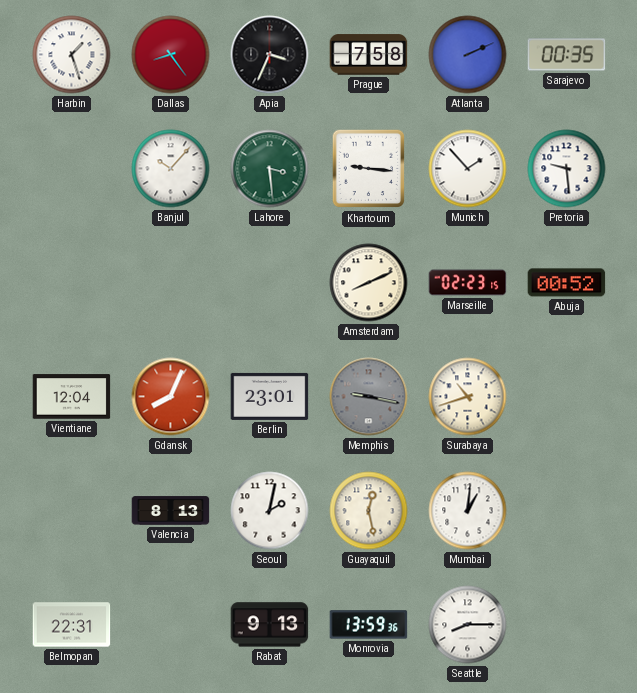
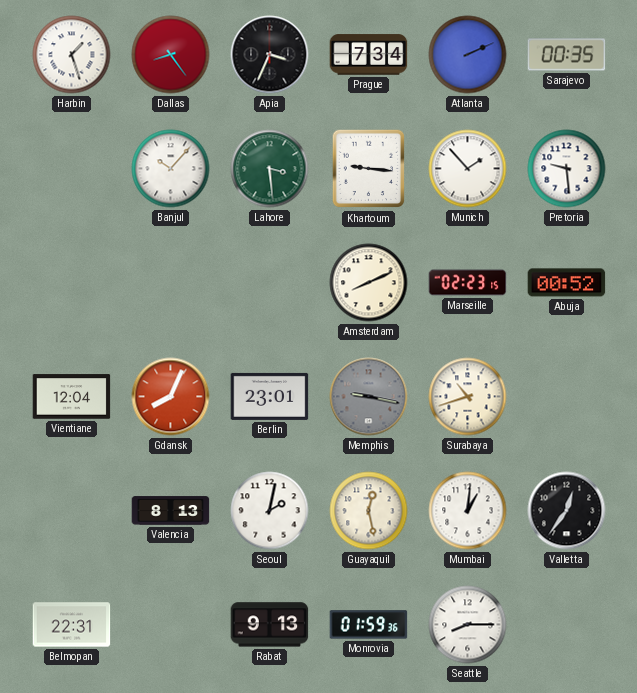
Prague: 7:58 -> 7:34
Valletta: none -> 12:36
Monrovia: 13:59 -> 01:59
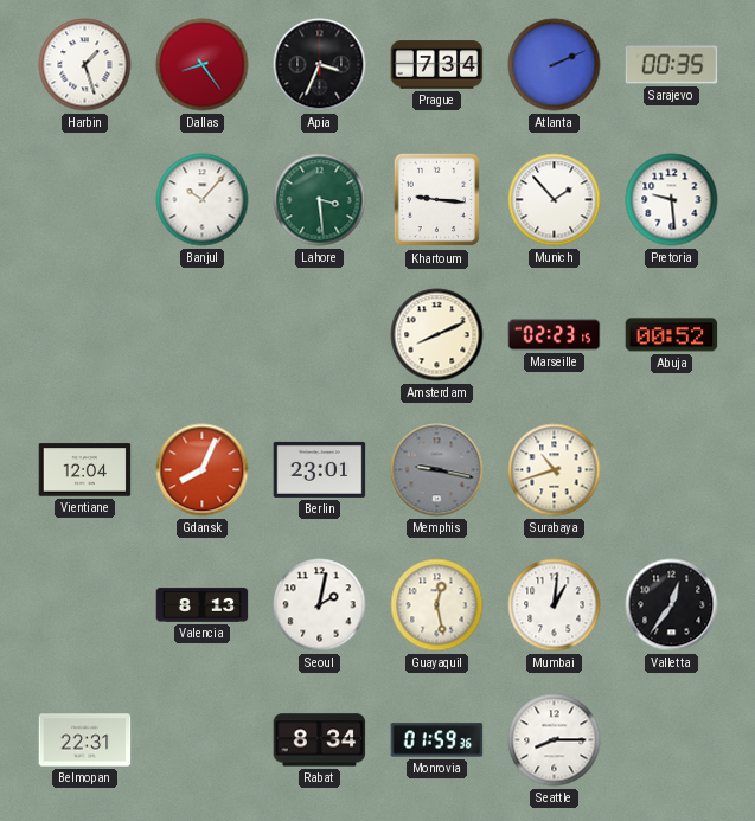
Rabat: 9:13 -> 8:34
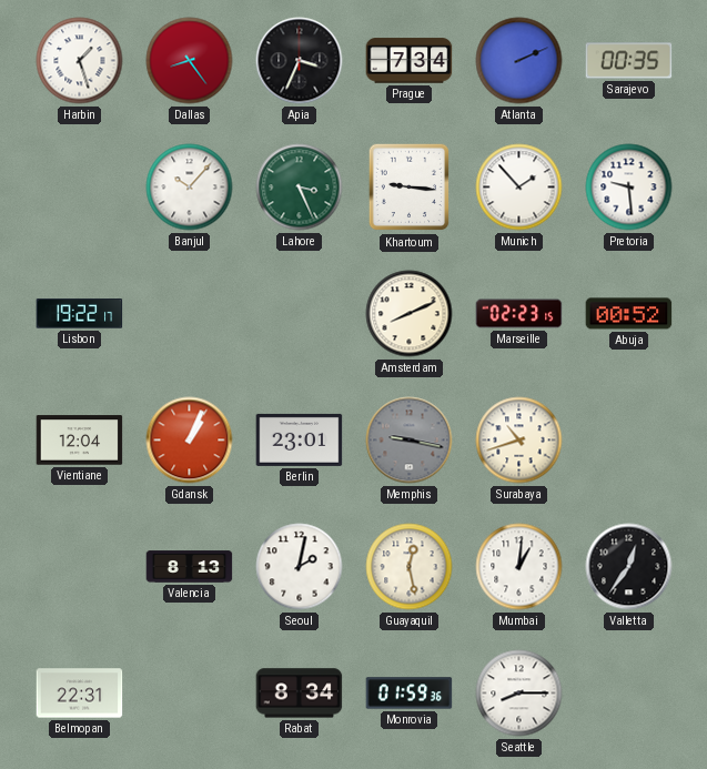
Lahore: 3:29 -> 3:26
Lisbon: none -> 19:22
Gdansk: 8:04 -> 1:04
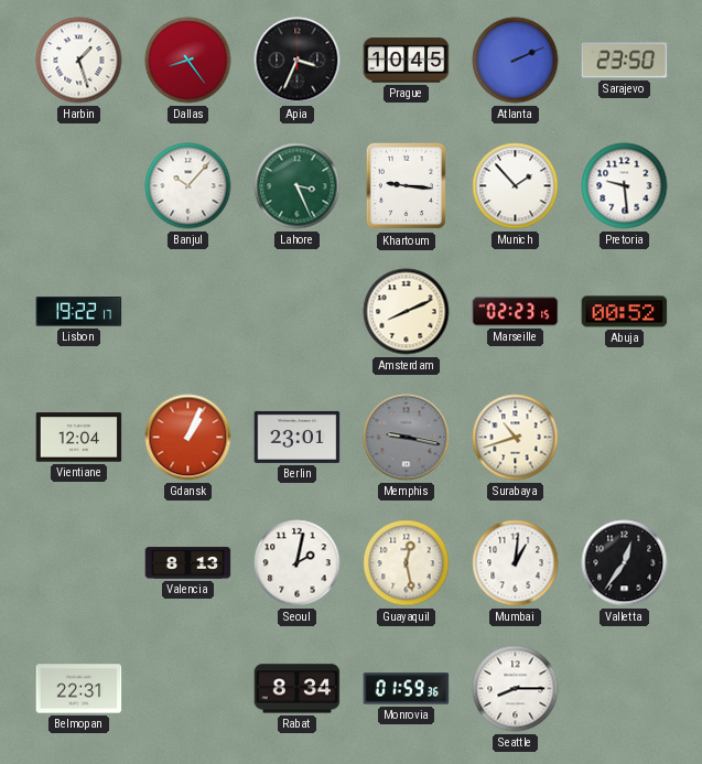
Prague: 7:34 -> 10:45
Sarajevo: 00:35 -> 23:50
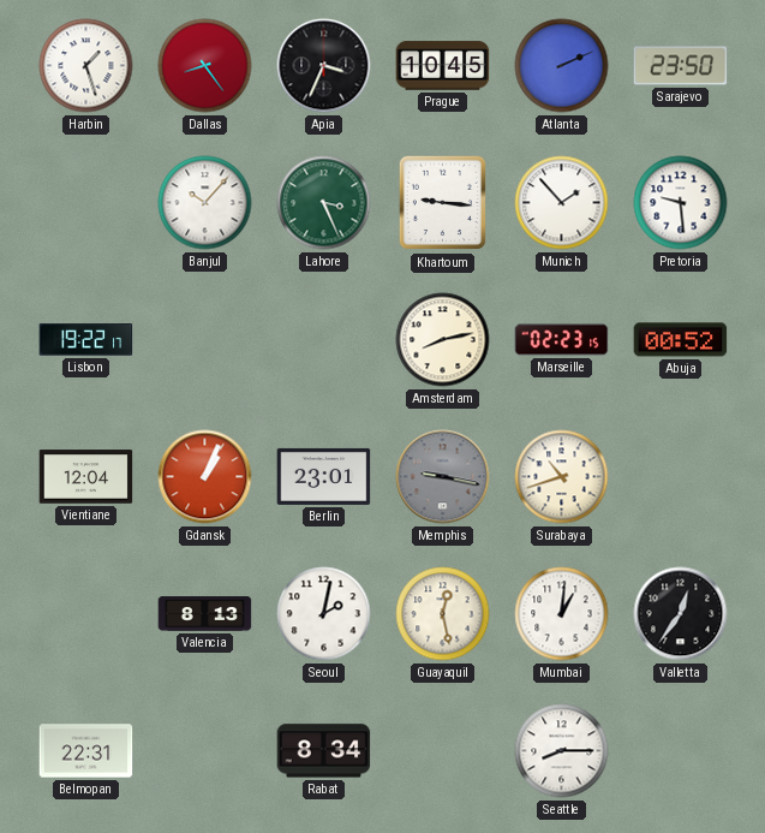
Amsterdam: 8:11 -> 8:13
Monrovia: 01:59 -> none
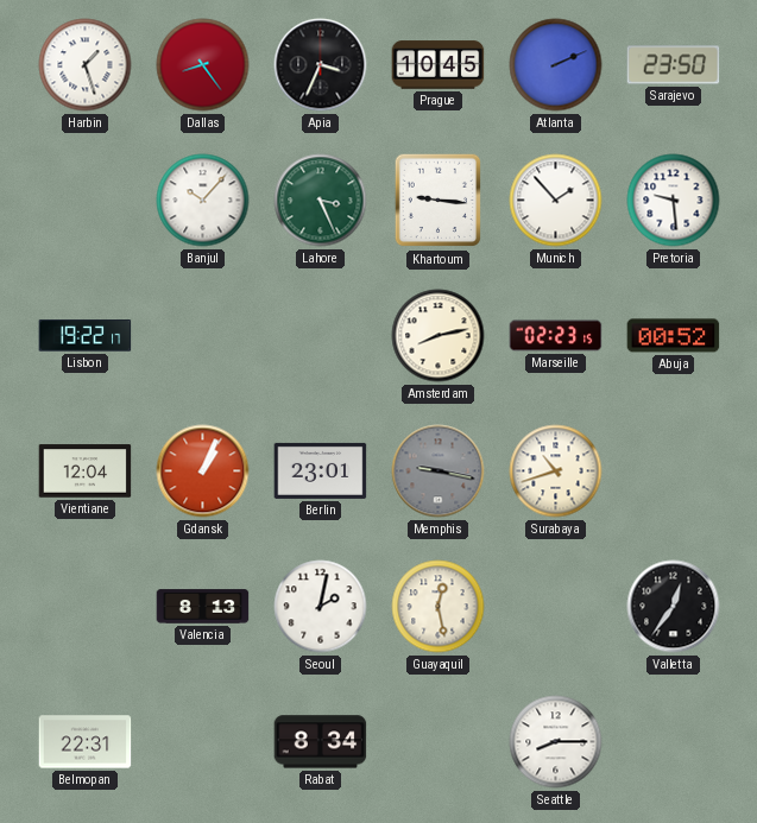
Mumbai: 1:01 -> none
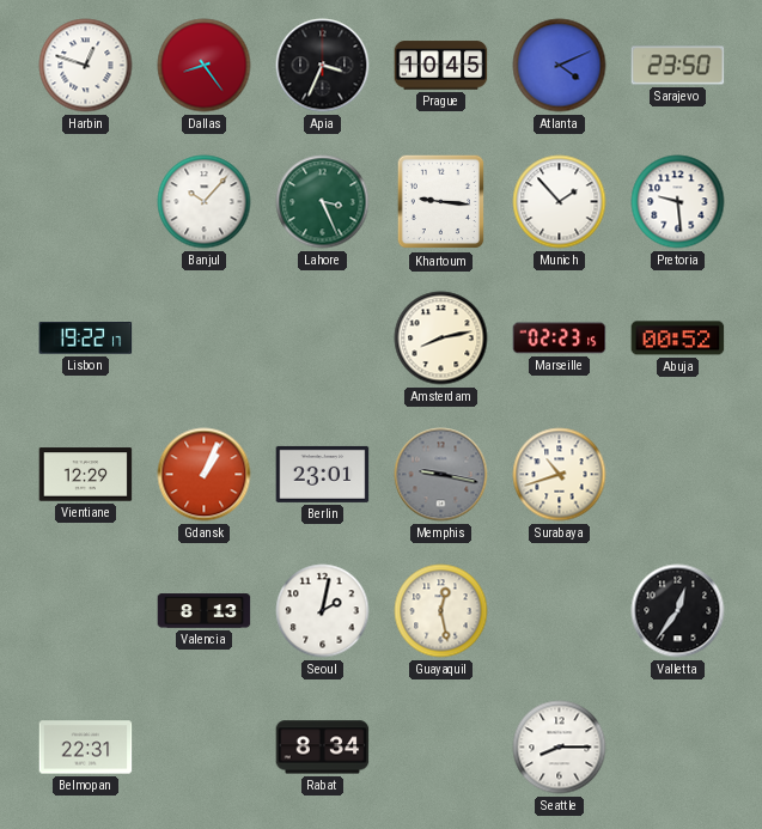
Harbin: 1:27 -> 12:48
Atlanta: 2:11 -> 4:11
Vientiane: 12:04 -> 12:29
